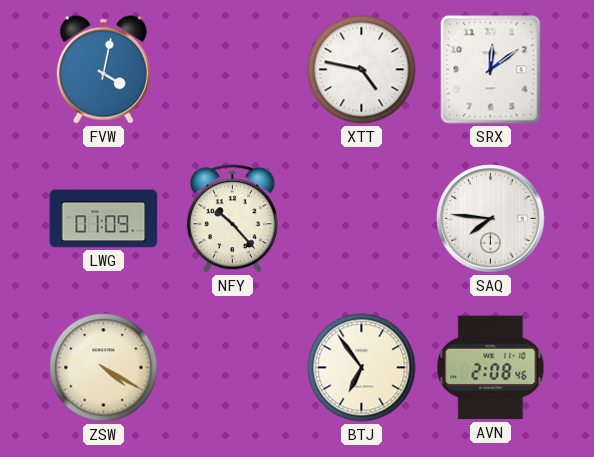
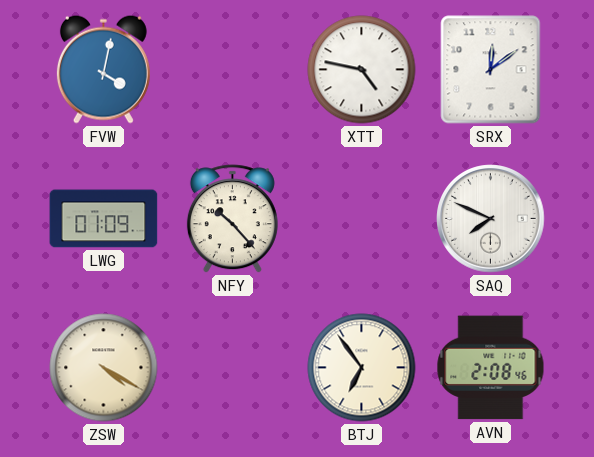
SAQ: 7:46 -> 7:49
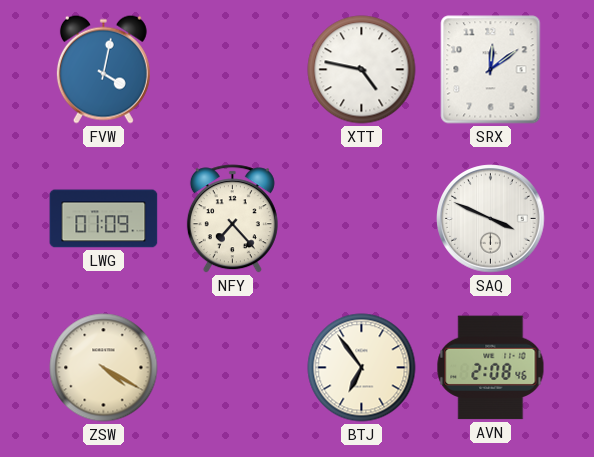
NFY: 10:23 -> 7:23
SAQ: 7:49 -> 3:49
